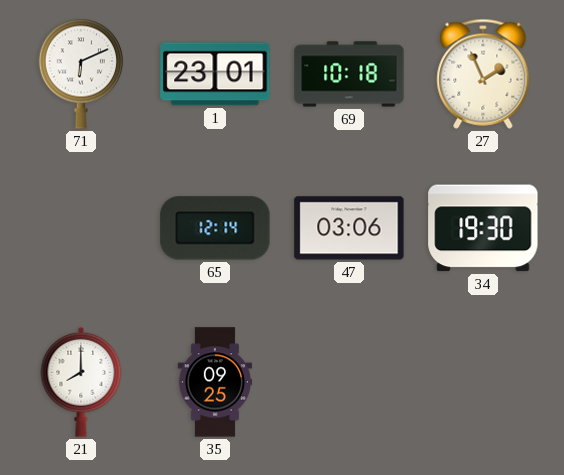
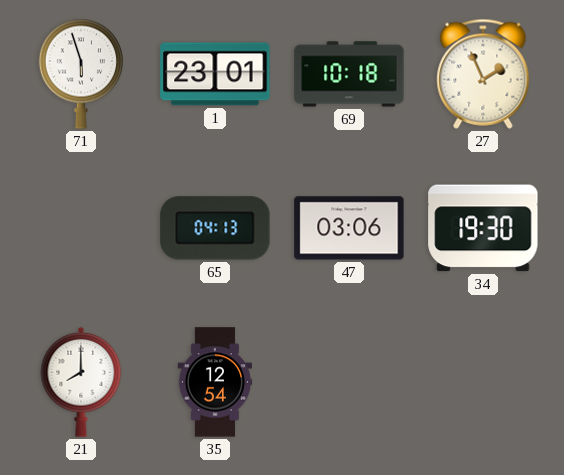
71: 6:11 -> 5:57
65: 12:14 -> 04:13
35: 09:25 -> 12:54
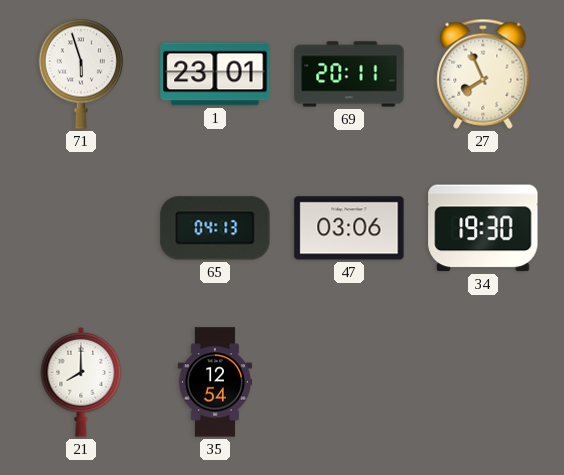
69: 10:18 -> 20:11
27: 1:56 -> 7:56
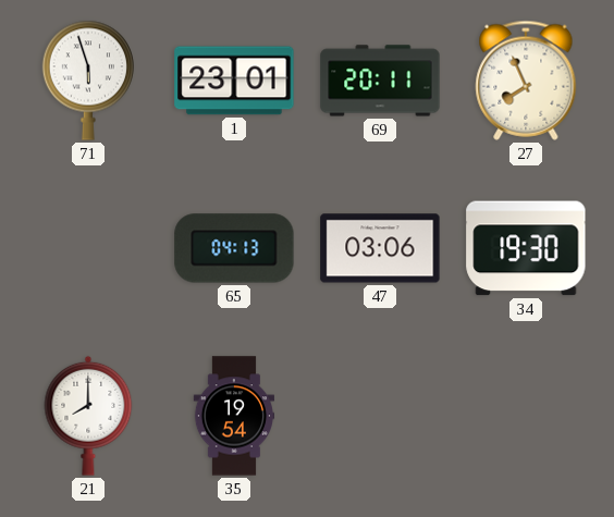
35: 12:54 -> 19:54
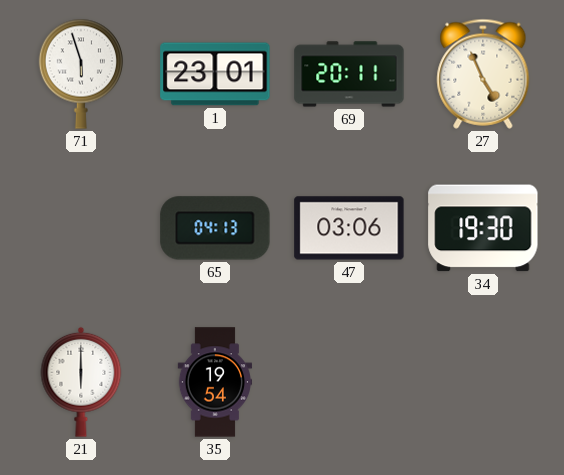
27: 7:56 -> 4:56
21: 8:00 -> 6:00
